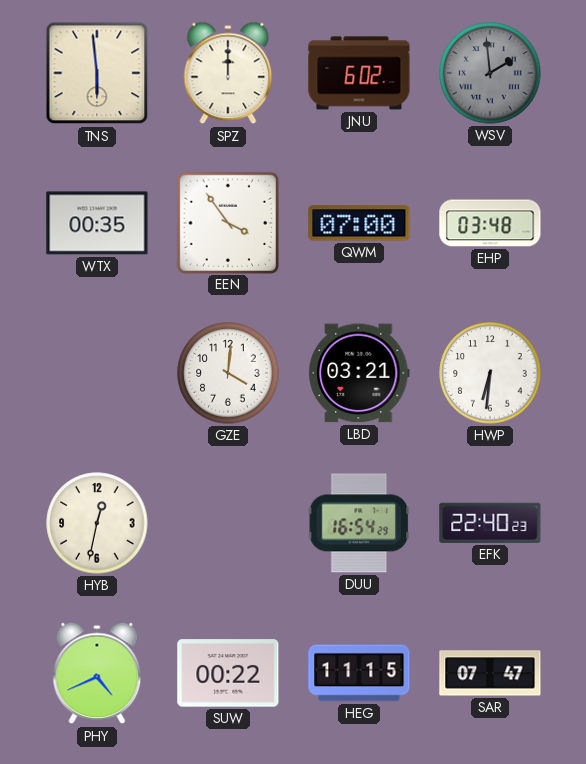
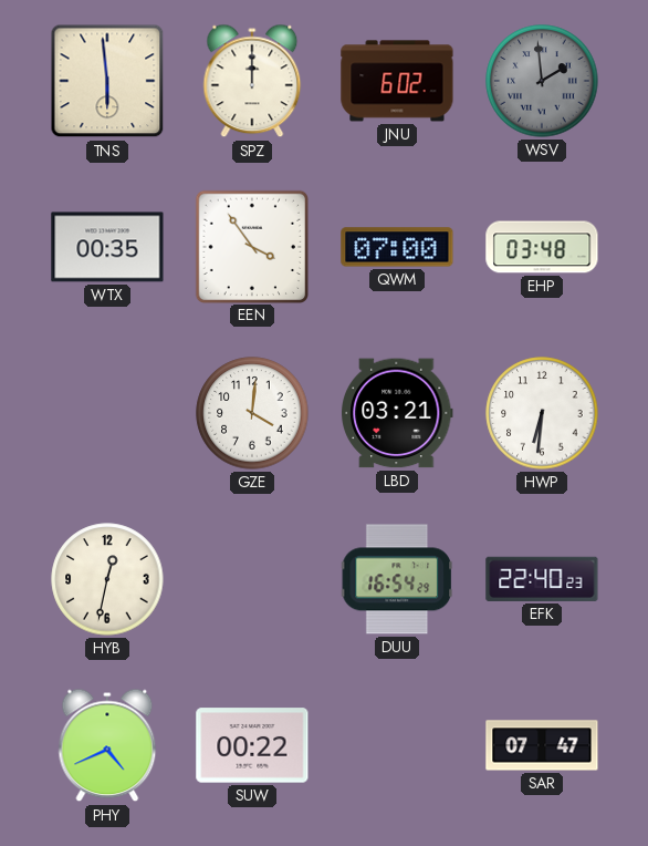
HEG: 11:15 -> none
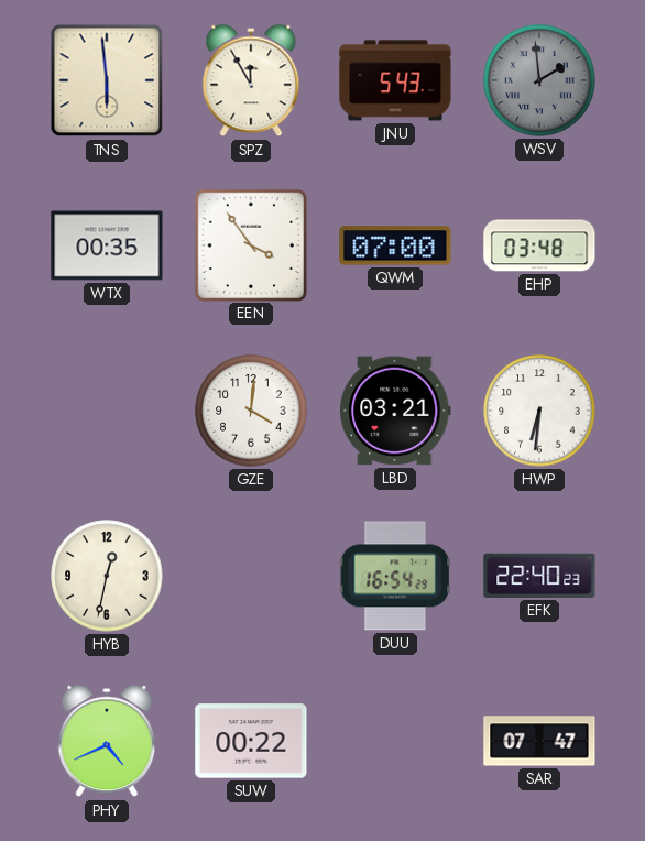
SPZ: 12:00 -> 11:55
JNU: 6:02 -> 5:43
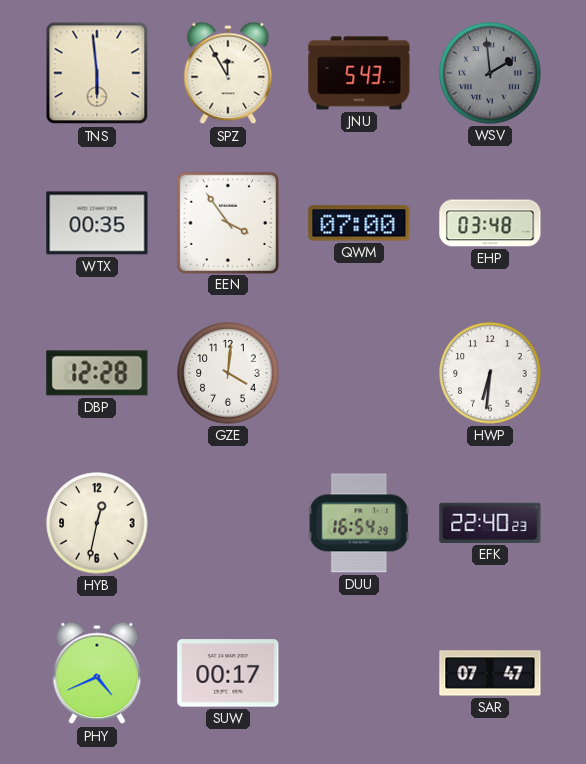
DBP: none -> 12:28
LBD: 03:21 -> none
SUW: 00:22 -> 00:17
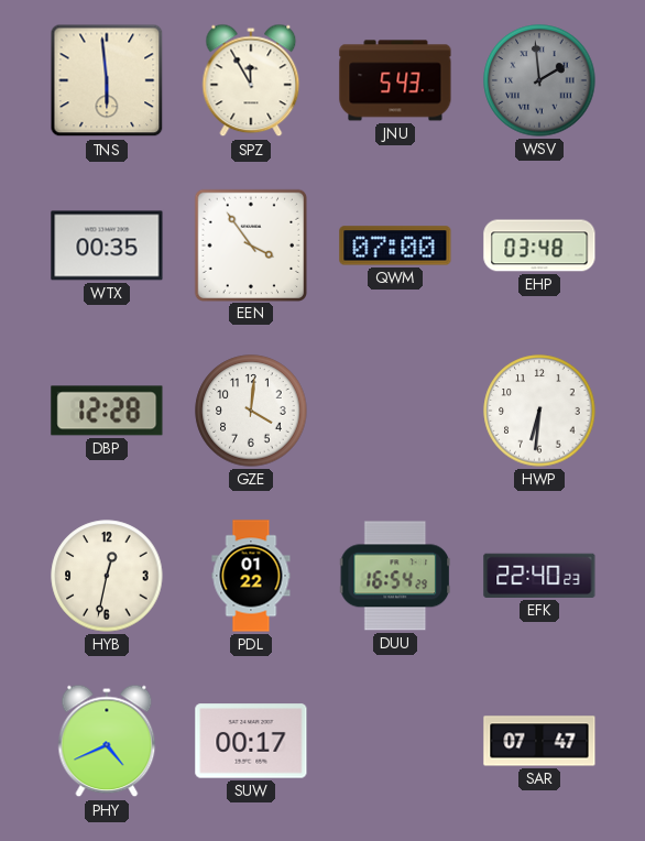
PDL: none -> 01:22
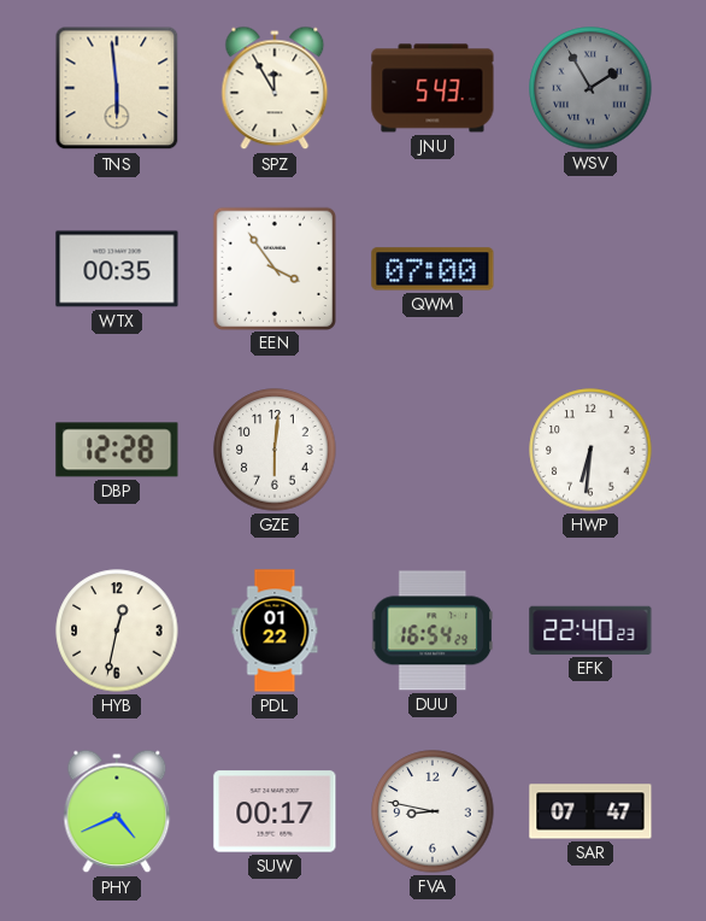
WSV: 1:59 -> 1:55
EHP: 03:48 -> none
GZE: 4:01 -> 6:01
FVA: none -> 8:47
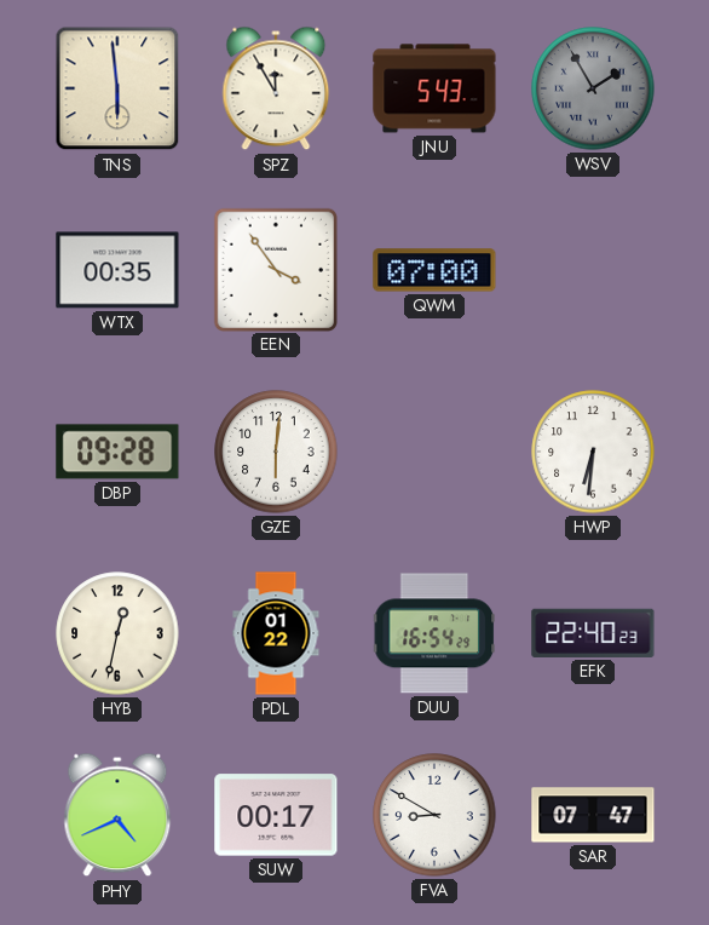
DBP: 12:28 -> 09:28
FVA: 8:47 -> 8:50
